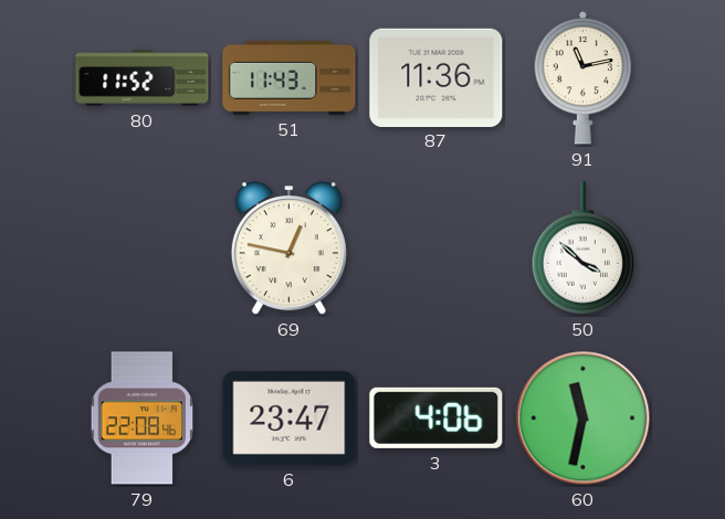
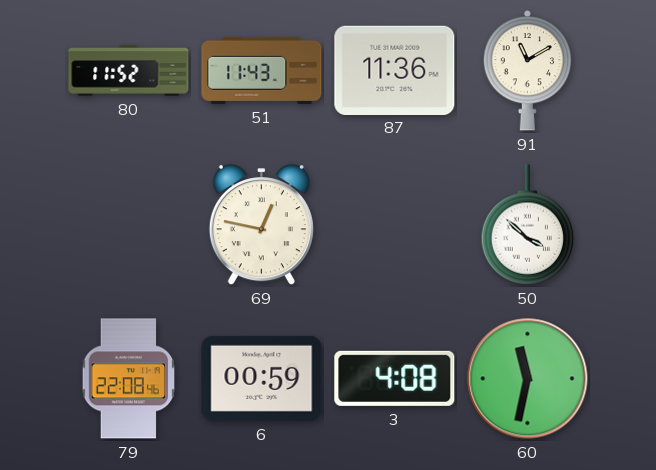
91: 11:13 -> 11:10
6: 23:47 -> 00:59
3: 4:06 -> 4:08
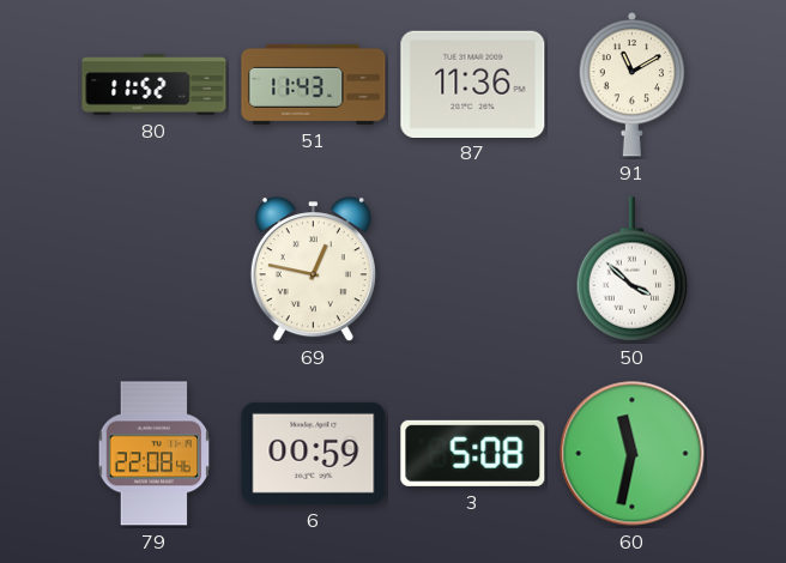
3: 4:08 -> 5:08
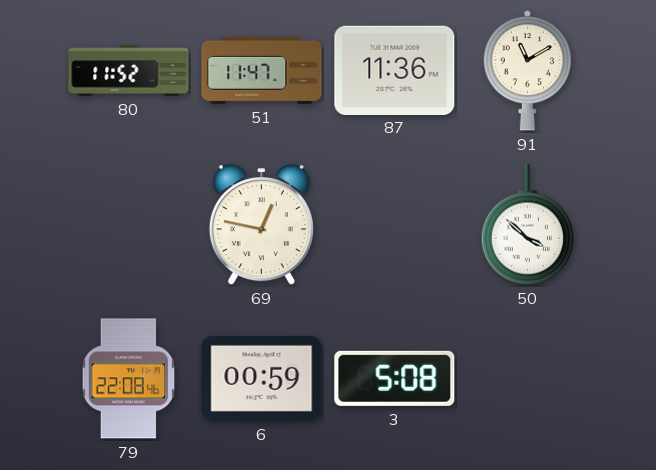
51: 11:43 -> 11:47
60: 11:32 -> none
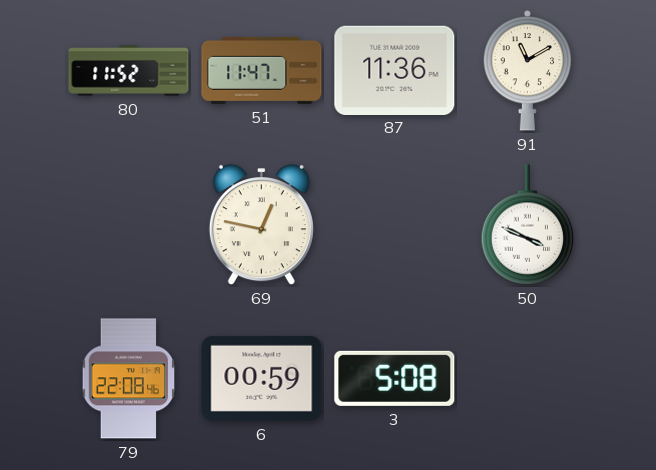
50: 3:52 -> 3:49
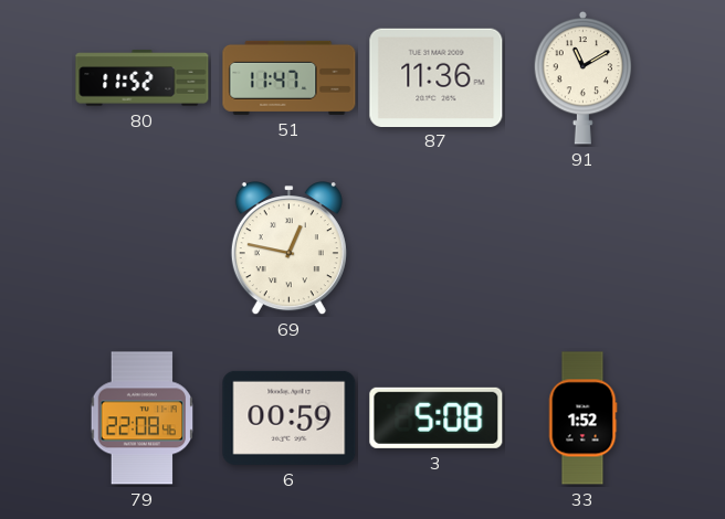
50: 3:49 -> none
33: none -> 1:52
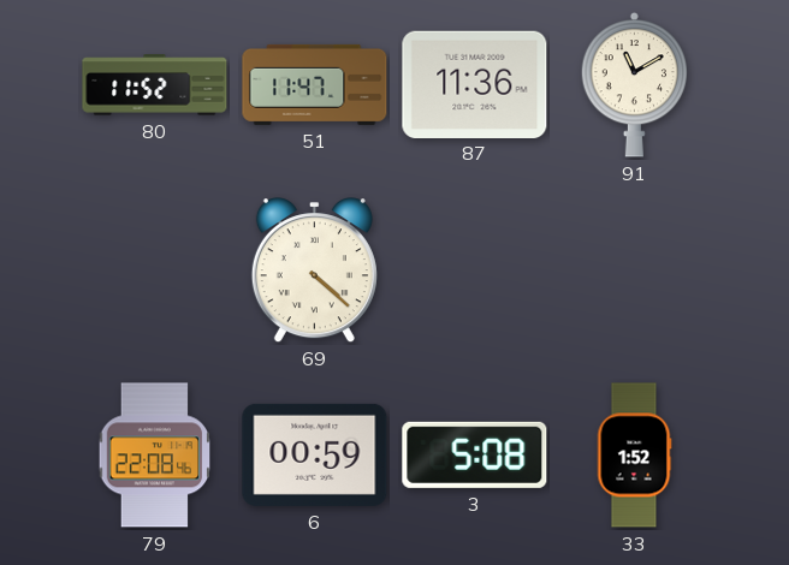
69: 12:47 -> 4:22
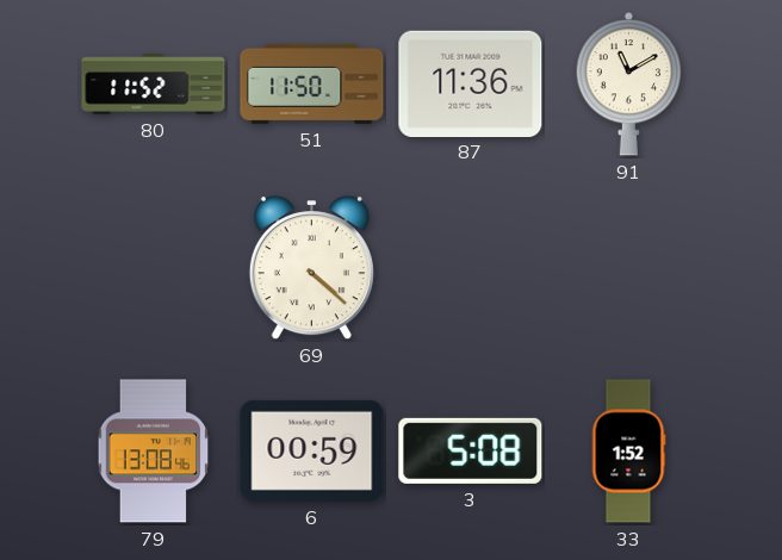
51: 11:47 -> 11:50
79: 22:08 -> 13:08
